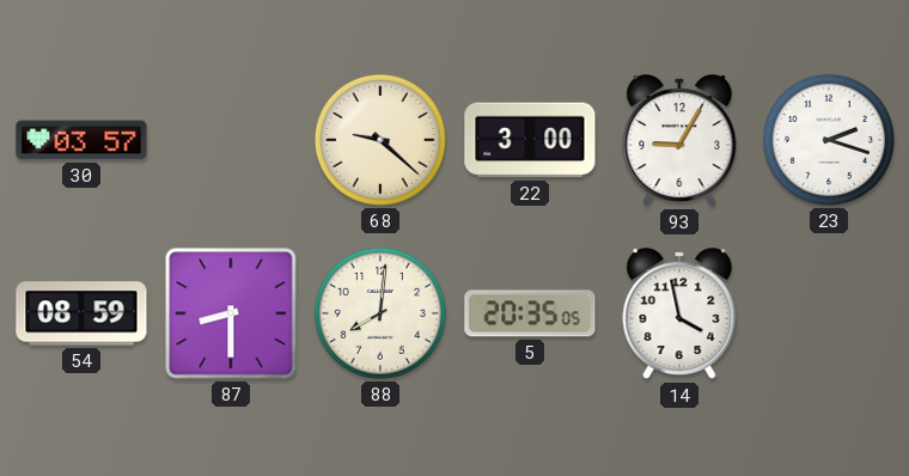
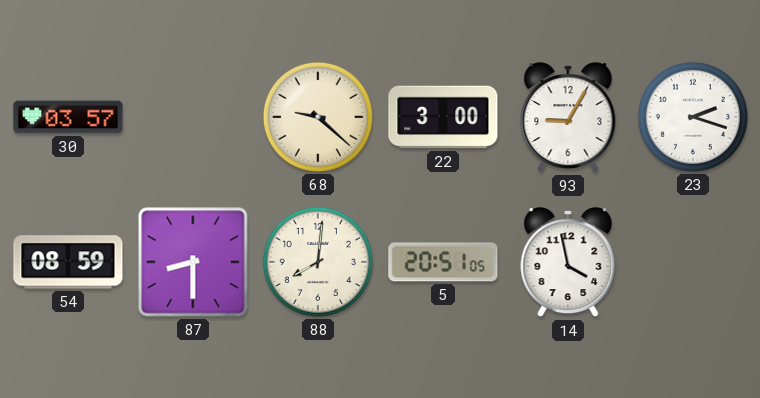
5: 20:35 -> 20:51
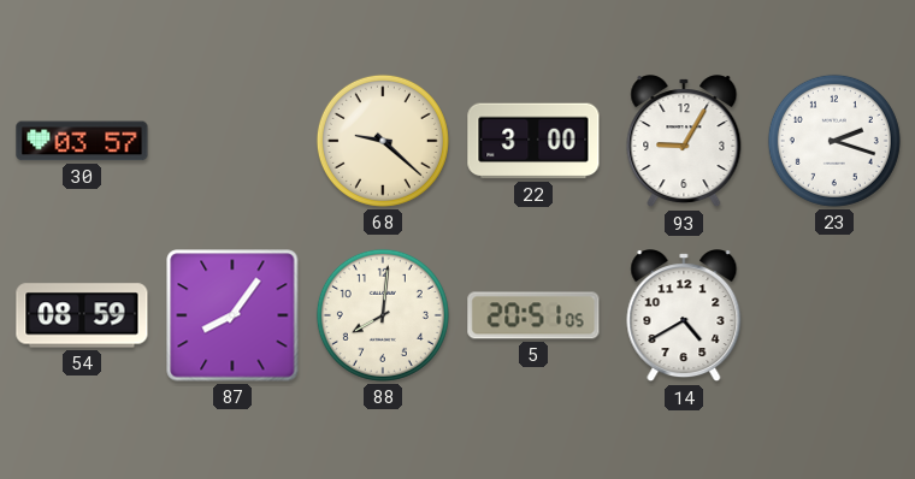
87: 8:30 -> 8:06
14: 3:58 -> 4:40
